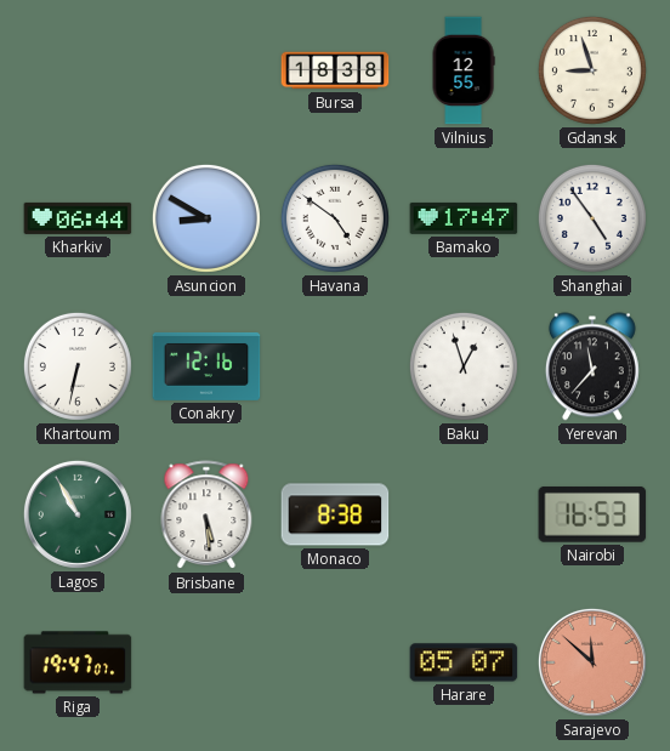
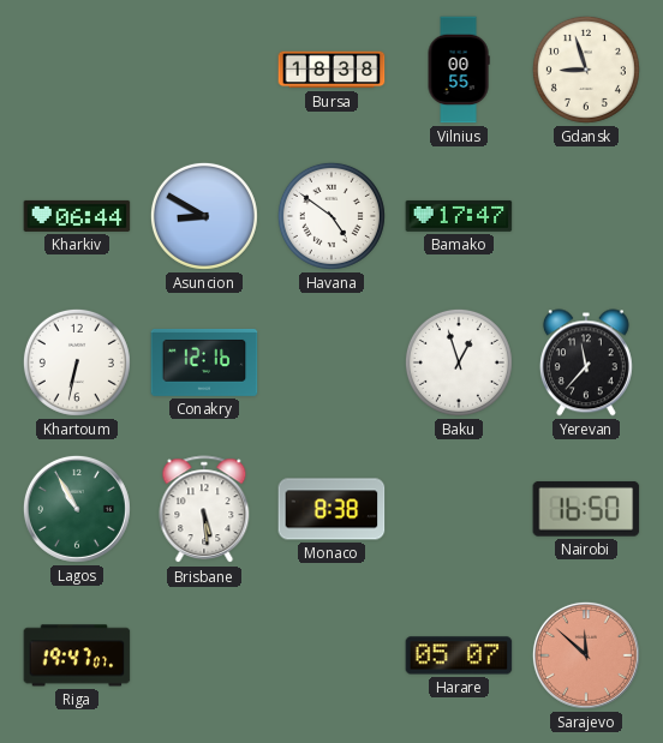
Vilnius: 12:55 -> 00:55
Shanghai: 4:54 -> none
Nairobi: 16:53 -> 16:50
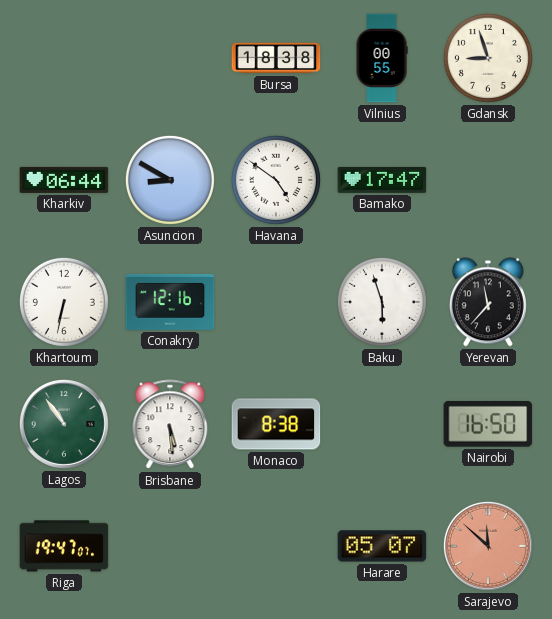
Baku: 12:57 -> 5:57
Lagos: 10:55 -> 10:54
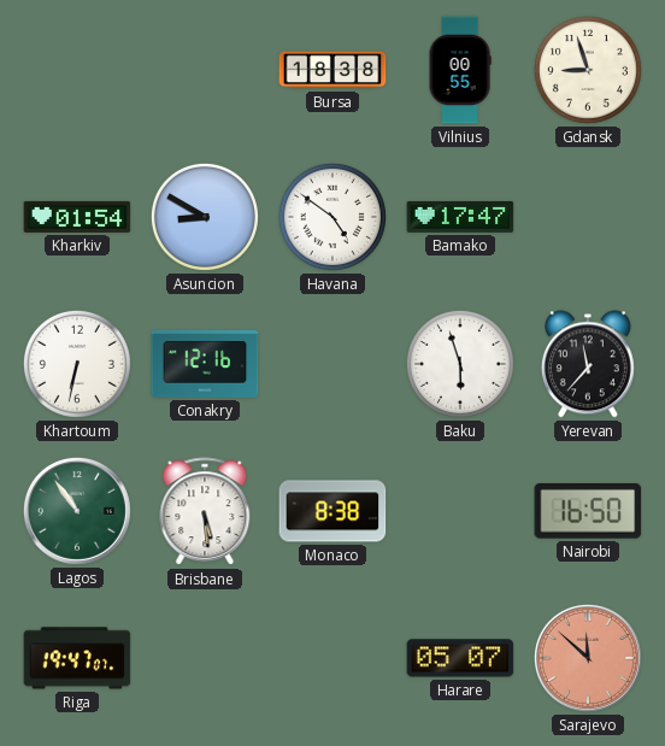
Kharkiv: 06:44 -> 01:54
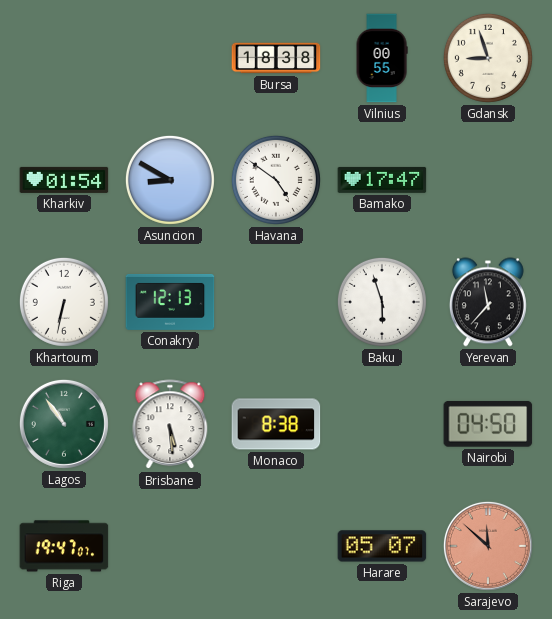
Conakry: 12:16 -> 12:13
Nairobi: 16:50 -> 04:50
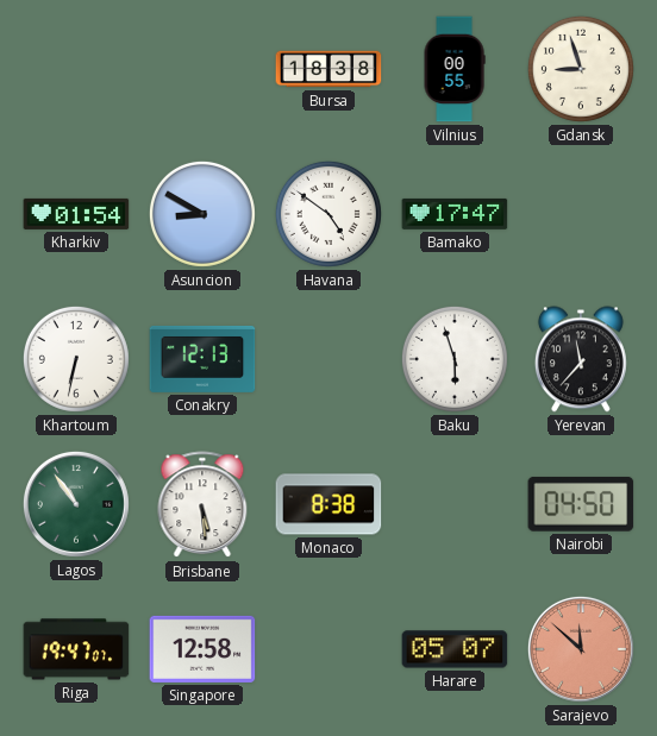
Singapore: none -> 12:58
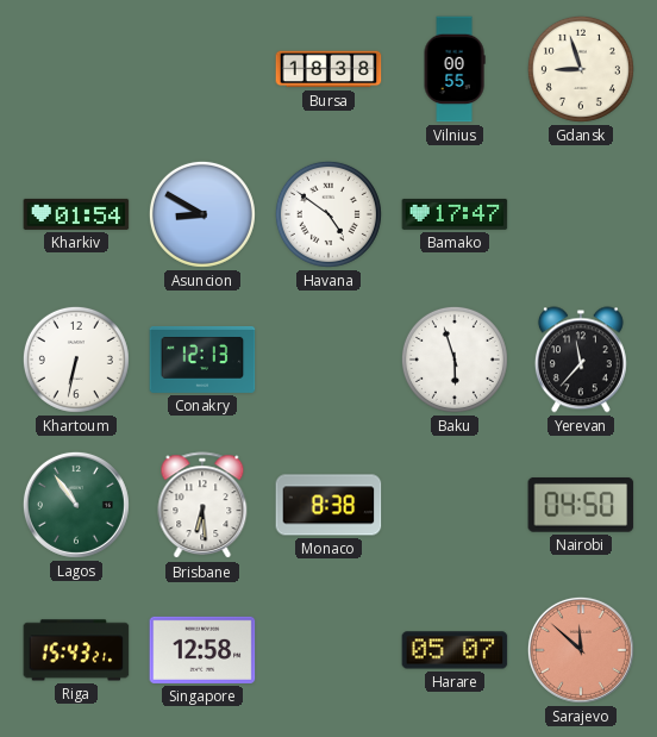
Brisbane: 5:29 -> 6:29
Riga: 19:47 -> 15:43
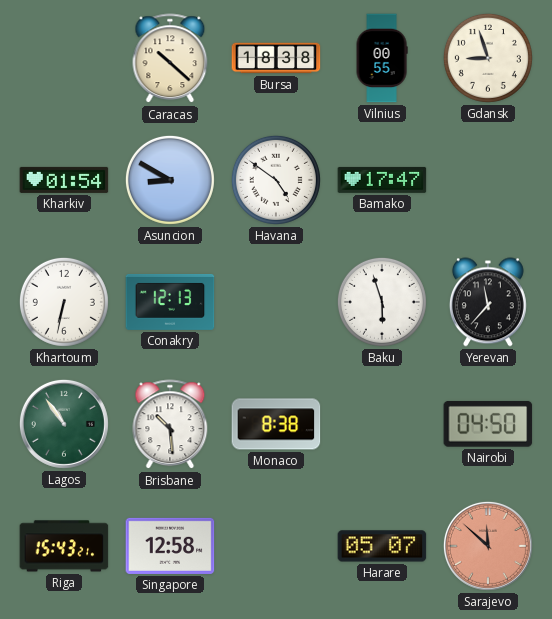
Caracas: none -> 10:22
Brisbane: 6:29 -> 10:29
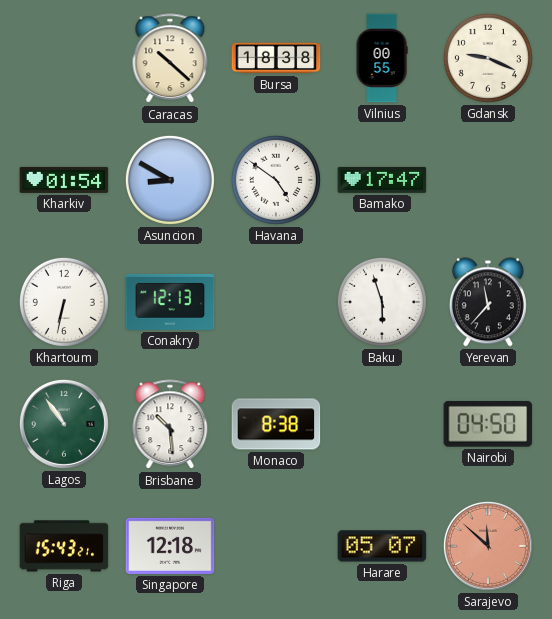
Gdansk: 8:57 -> 9:19
Singapore: 12:58 -> 12:18
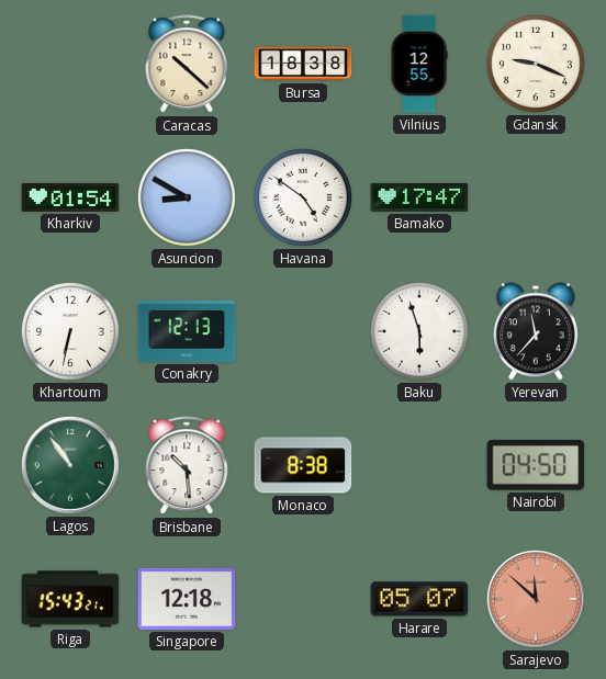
Vilnius: 00:55 -> 12:55
